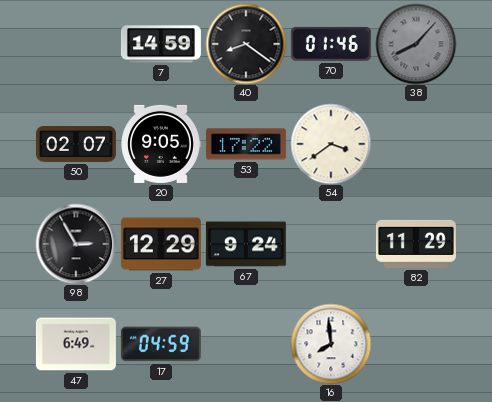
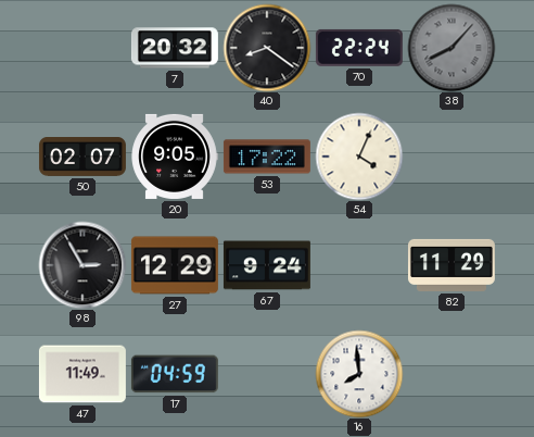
7: 14:59 -> 20:32
70: 01:46 -> 22:24
54: 3:39 -> 4:04
47: 6:49 -> 11:49
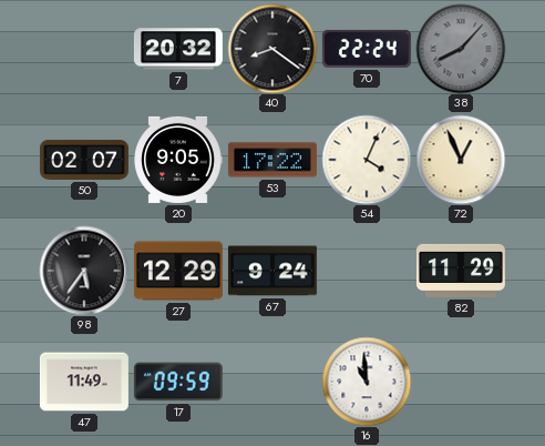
72: none -> 12:56
98: 2:55 -> 5:36
17: 04:59 -> 09:59
16: 7:59 -> 10:59
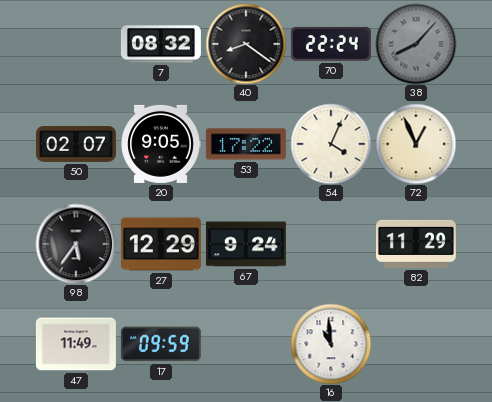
7: 20:32 -> 08:32
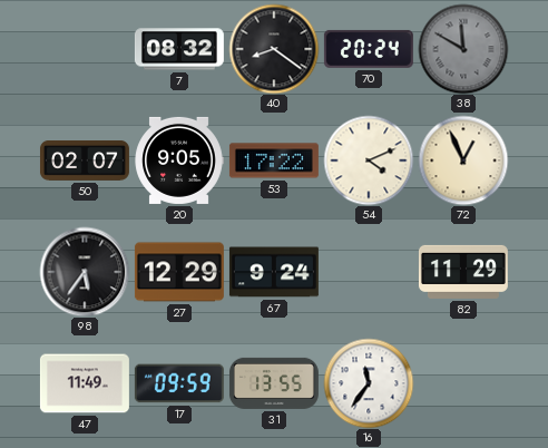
70: 22:24 -> 20:24
38: 8:07 -> 11:50
54: 4:04 -> 4:11
31: none -> 13:55
16: 10:59 -> 11:36
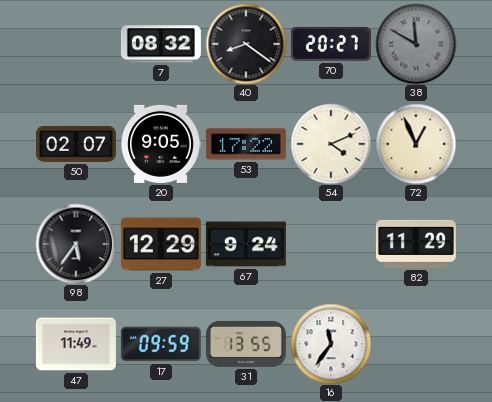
70: 20:24 -> 20:27
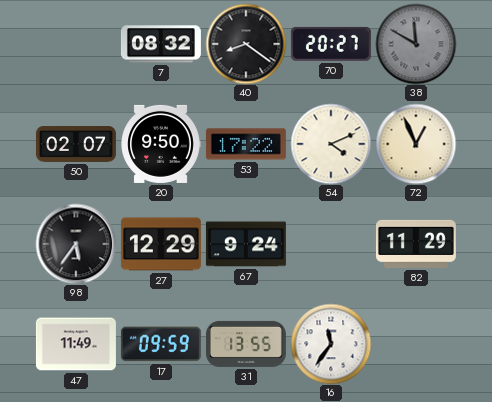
20: 9:05 -> 9:50
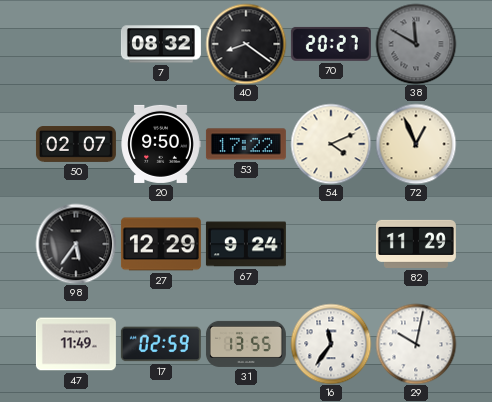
17: 09:59 -> 02:59
29: none -> 10:02
